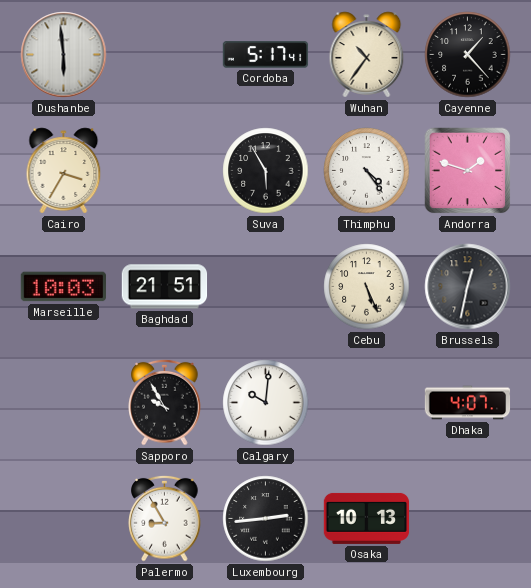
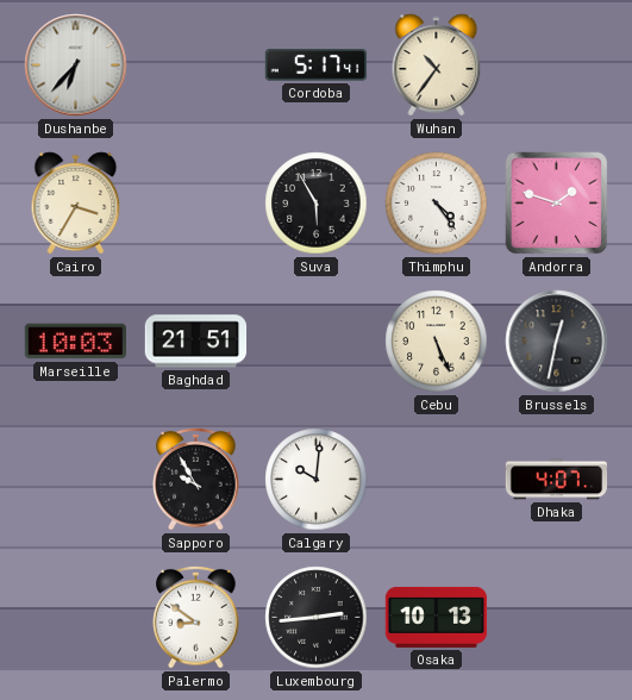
Dushanbe: 5:59 -> 6:37
Cayenne: 1:23 -> none
Palermo: 8:55 -> 8:51
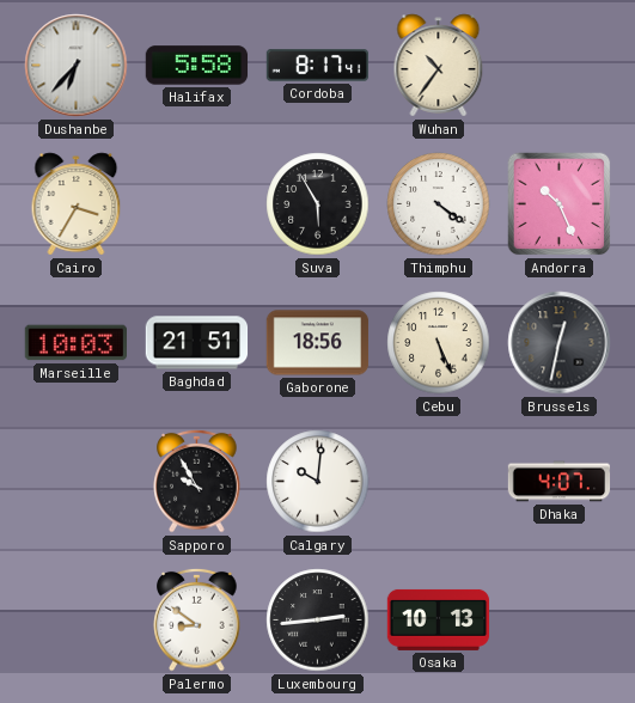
Halifax: none -> 5:58
Cordoba: 5:17 -> 8:17
Thimphu: 4:24 -> 4:21
Andorra: 1:48 -> 10:26
Gaborone: none -> 18:56
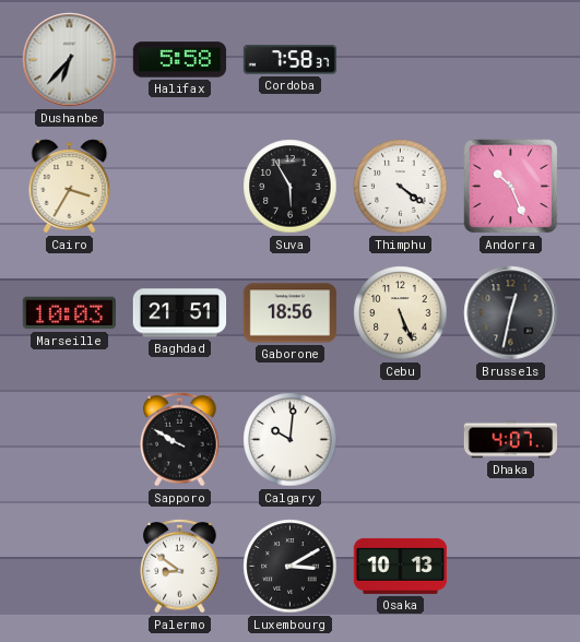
Cordoba: 8:17 -> 7:58
Wuhan: 10:36 -> none
Sapporo: 9:55 -> 9:50
Luxembourg: 2:44 -> 3:10
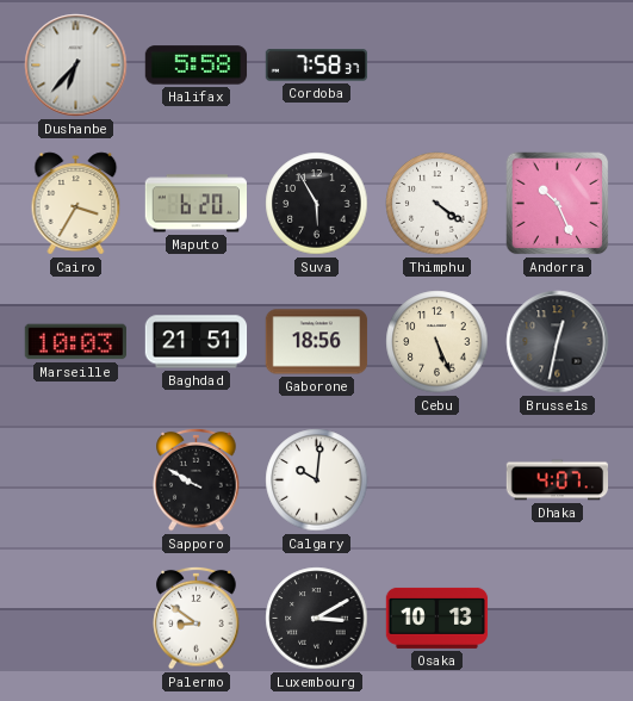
Maputo: none -> 6:20
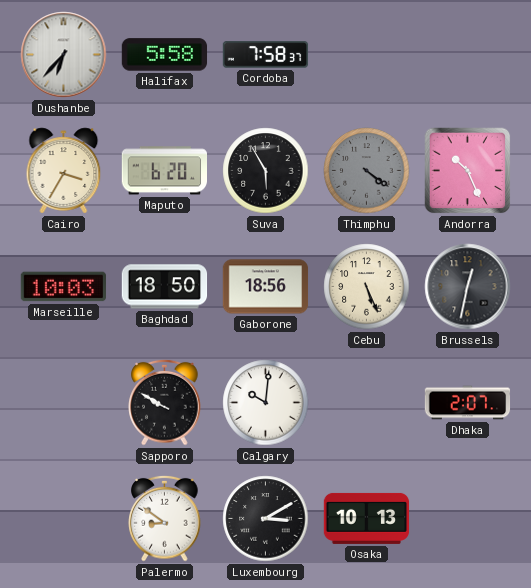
Thimphu dial: white -> grey
Baghdad: 21:51 -> 18:50
Dhaka: 4:07 -> 2:07
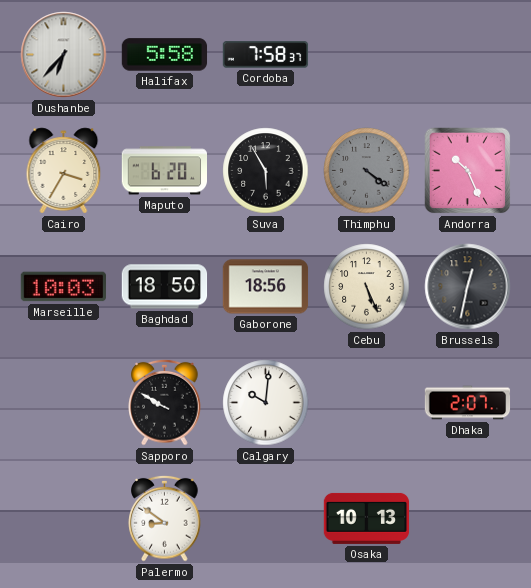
Luxembourg: 3:10 -> none
